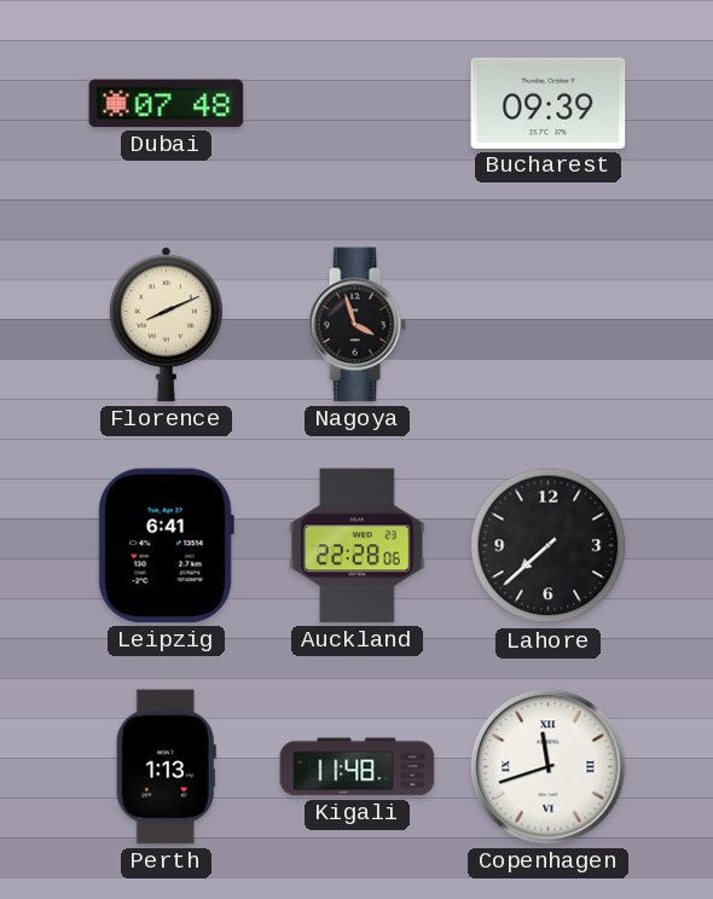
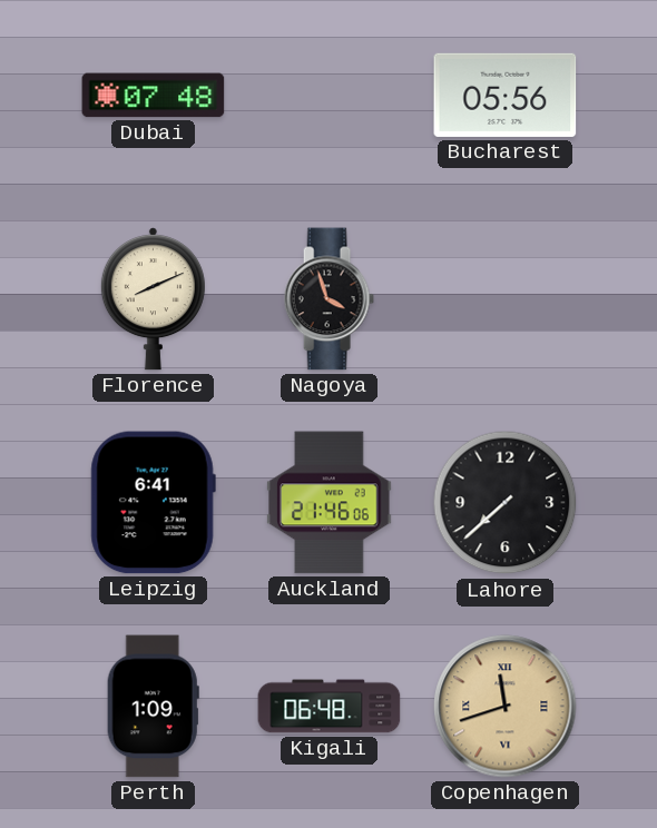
Bucharest: 09:39 -> 05:56
Auckland: 22:28 -> 21:46
Perth: 1:13 -> 1:09
Kigali: 11:48 -> 06:48
Copenhagen dial: white -> champagne
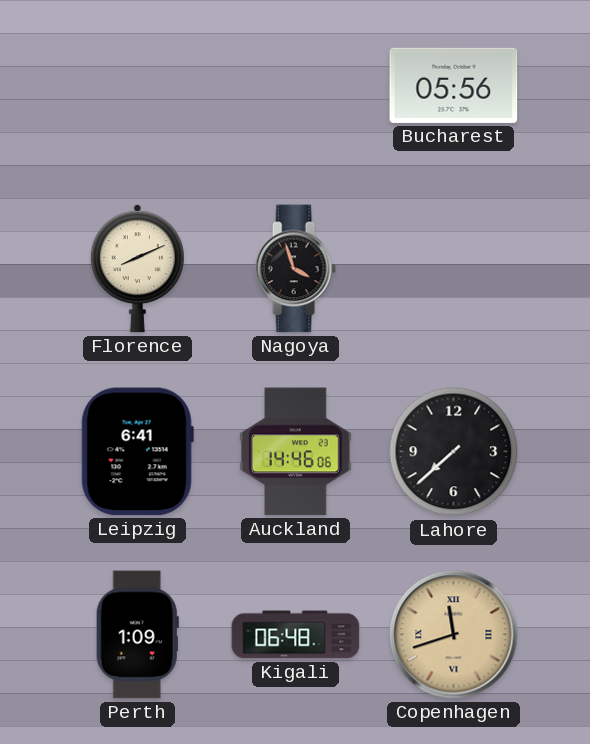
Dubai: 07:48 -> none
Auckland: 21:46 -> 14:46
